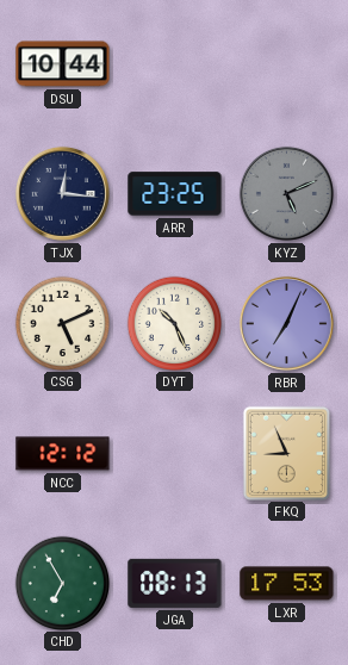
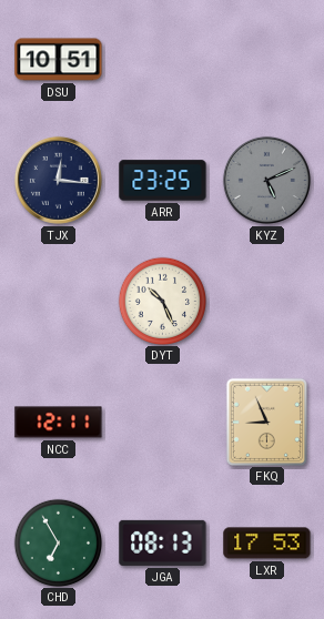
DSU: 10:44 -> 10:51
CSG: 5:11 -> none
RBR: 7:04 -> none
NCC: 12:12 -> 12:11
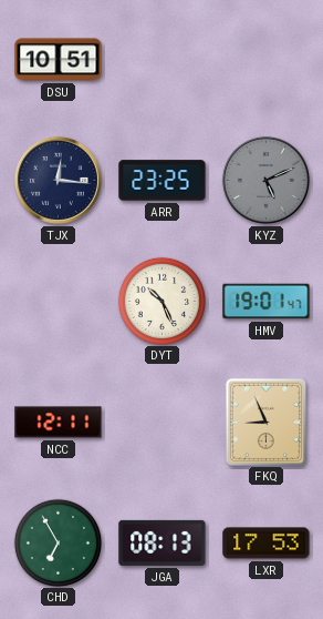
HMV: none -> 19:01
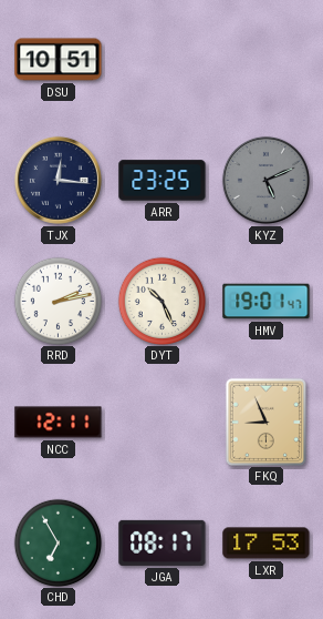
RRD: none -> 2:13
JGA: 08:13 -> 08:17
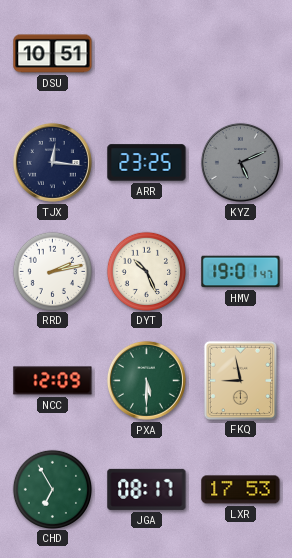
NCC: 12:11 -> 12:09
PXA: none -> 5:30
FKQ: 8:56 -> 8:58
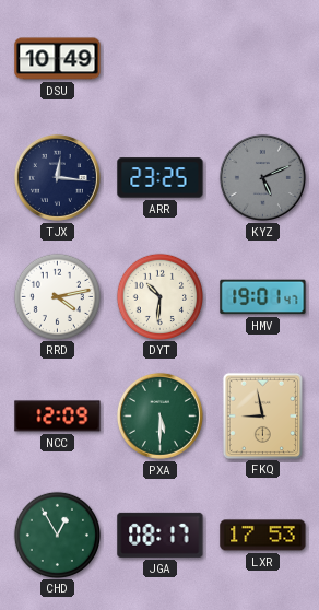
DSU: 10:51 -> 10:49
RRD: 2:13 -> 4:13
DYT: 10:26 -> 10:31
CHD: 6:55 -> 12:55
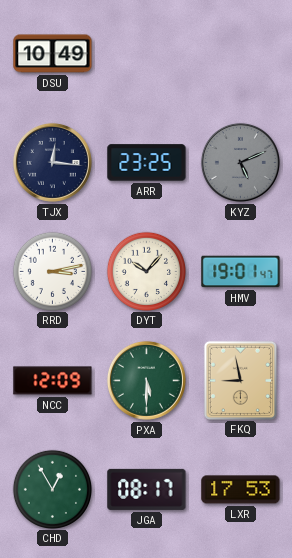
RRD: 4:13 -> 3:13
DYT: 10:31 -> 10:07
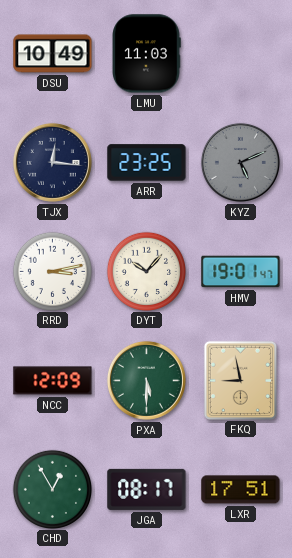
LMU: none -> 11:03
LXR: 17:53 -> 17:51
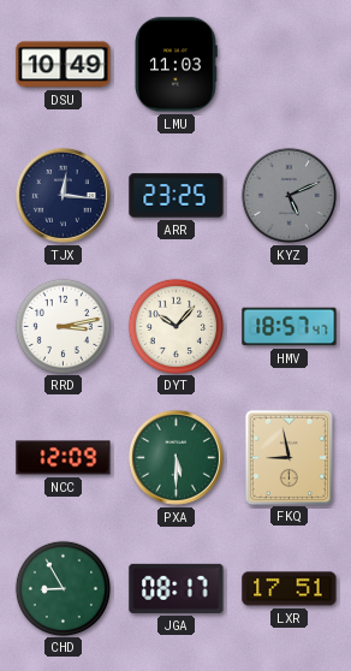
HMV: 19:01 -> 18:57
CHD: 12:55 -> 8:55
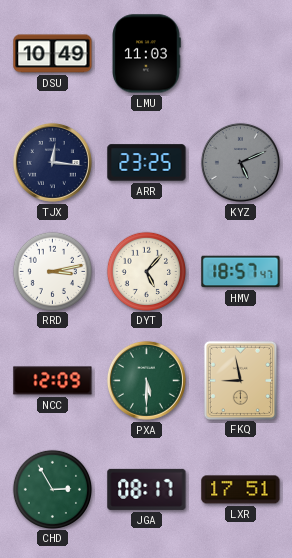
DYT: 10:07 -> 5:07
CHD: 8:55 -> 2:55
